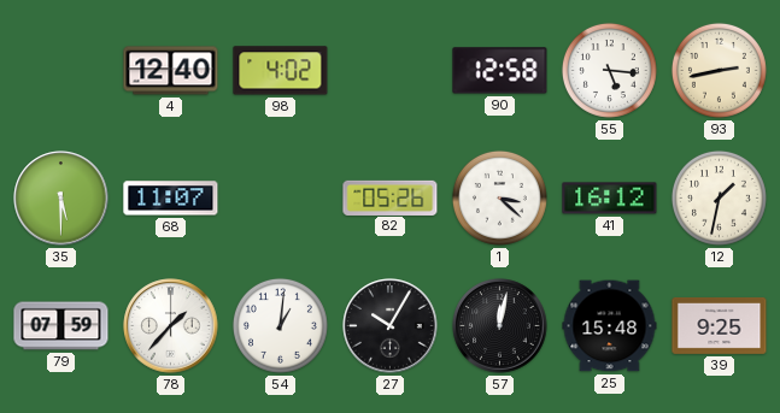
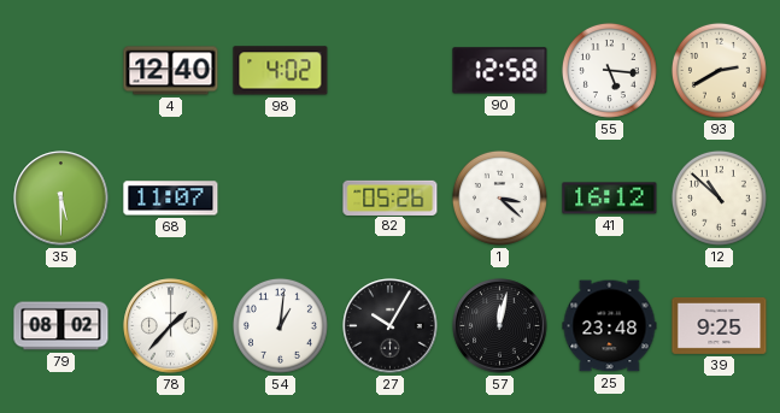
93: 2:43 -> 2:40
12: 1:32 -> 10:52
79: 07:59 -> 08:02
25: 15:48 -> 23:48
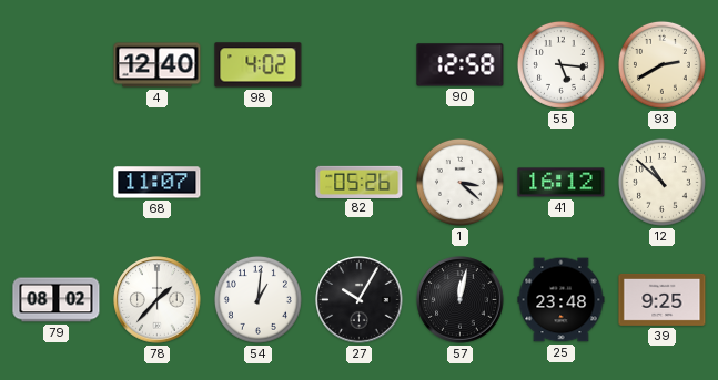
35: 5:30 -> none
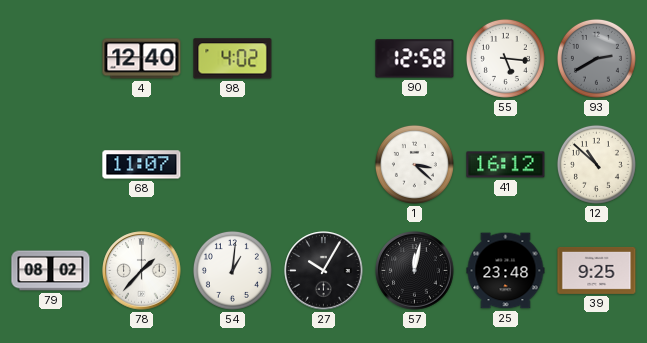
93 dial: cream -> grey
82: 05:26 -> none
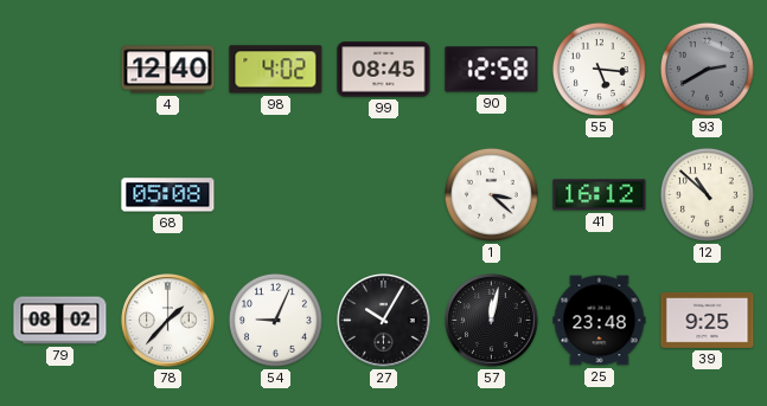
99: none -> 08:45
68: 11:07 -> 05:08
54: 1:01 -> 9:04
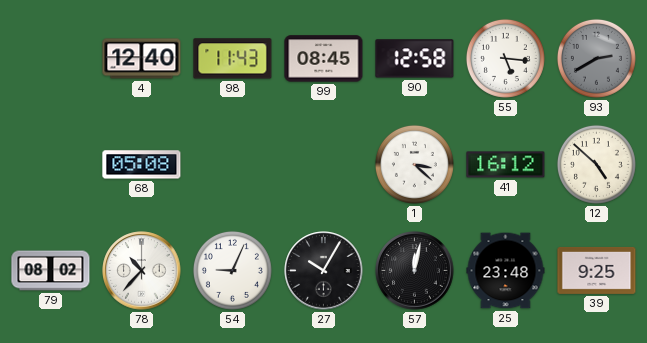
98: 4:02 -> 11:43
12: 10:52 -> 4:52
78: 1:37 -> 10:37
